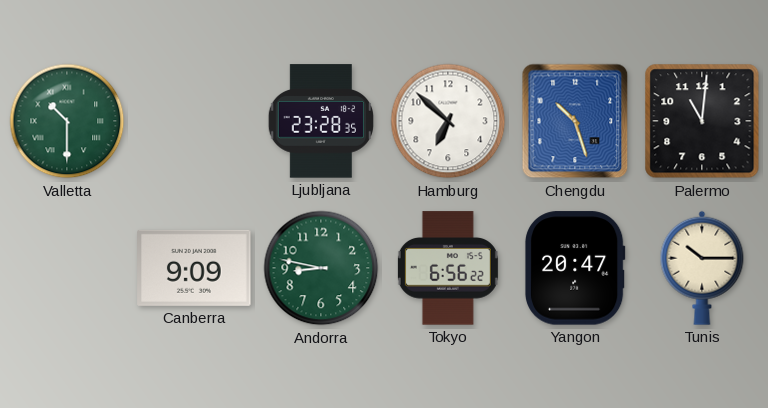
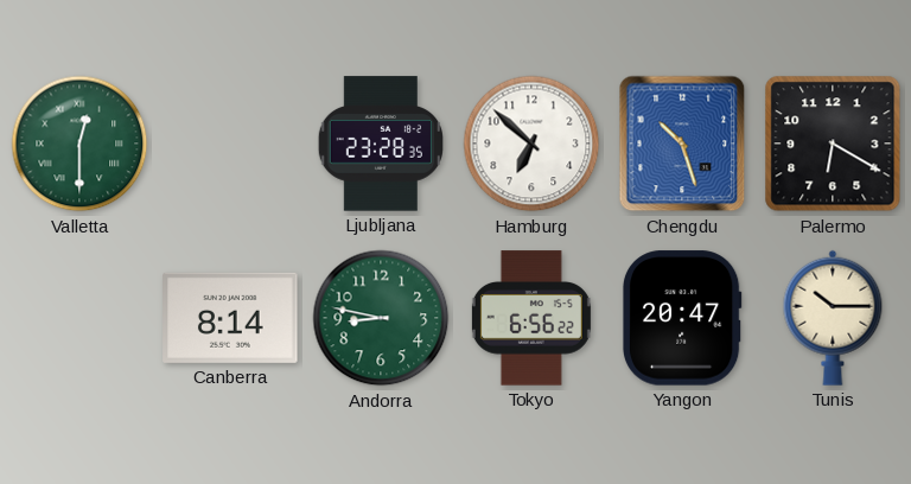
Valletta: 10:30 -> 12:30
Palermo: 11:01 -> 6:20
Canberra: 9:09 -> 8:14
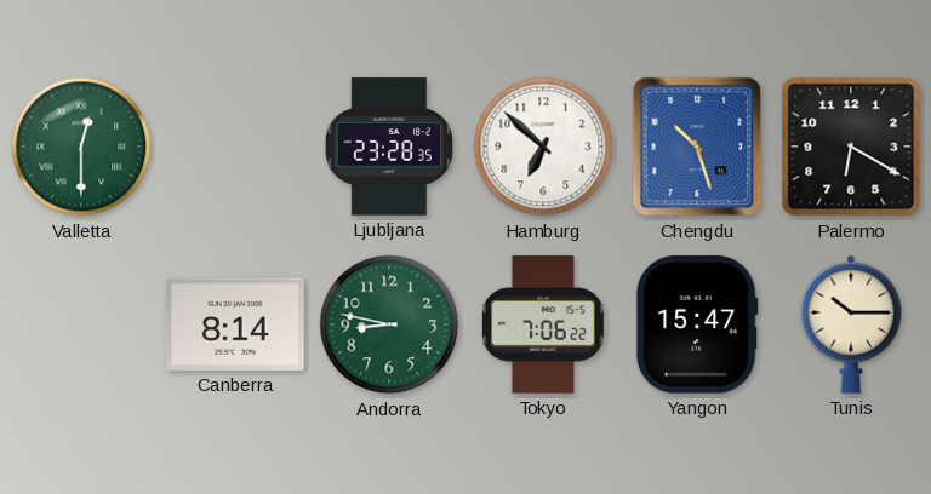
Tokyo: 6:56 -> 7:06
Yangon: 20:47 -> 15:47
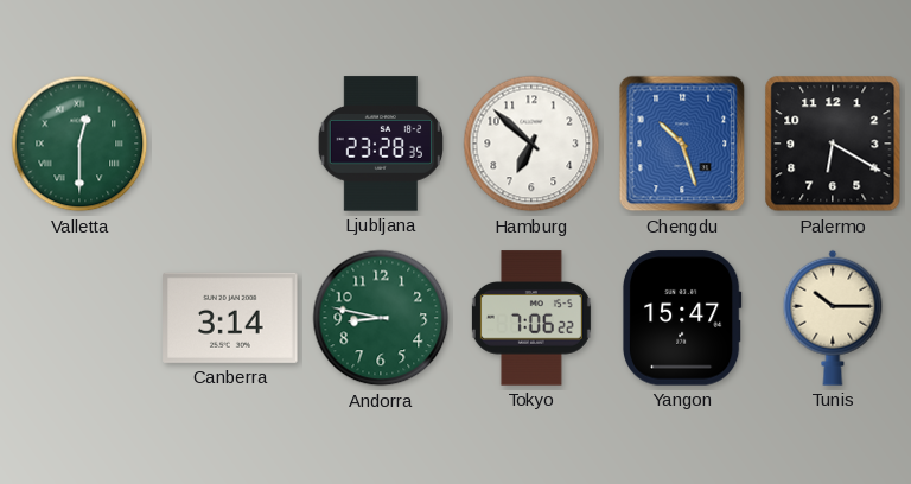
Canberra: 8:14 -> 3:14
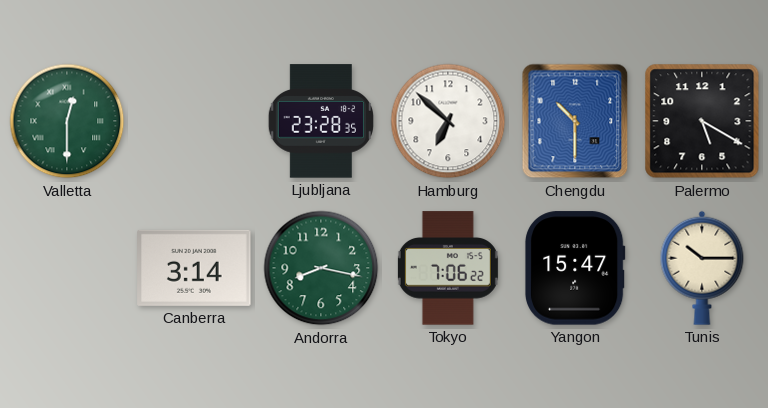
Chengdu: 10:27 -> 10:30
Palermo: 6:20 -> 5:20
Andorra: 8:47 -> 8:17
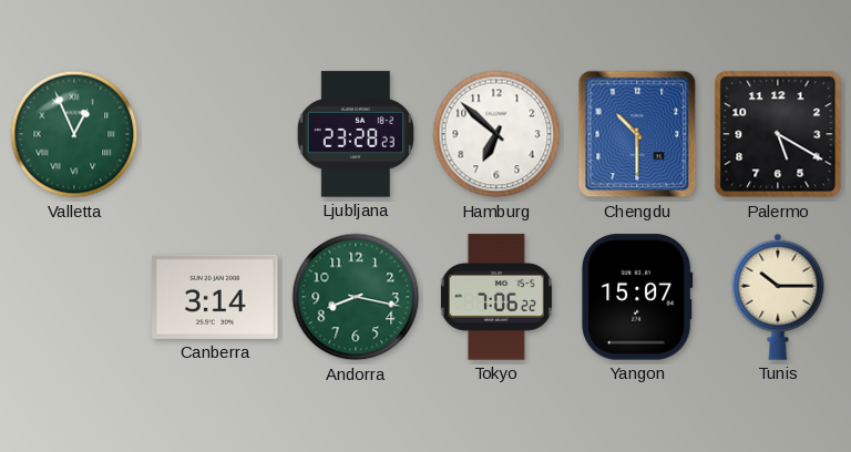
Valletta: 12:30 -> 12:56
Ljubljana: 23:28:35 -> 23:28:23
Yangon: 15:47 -> 15:07
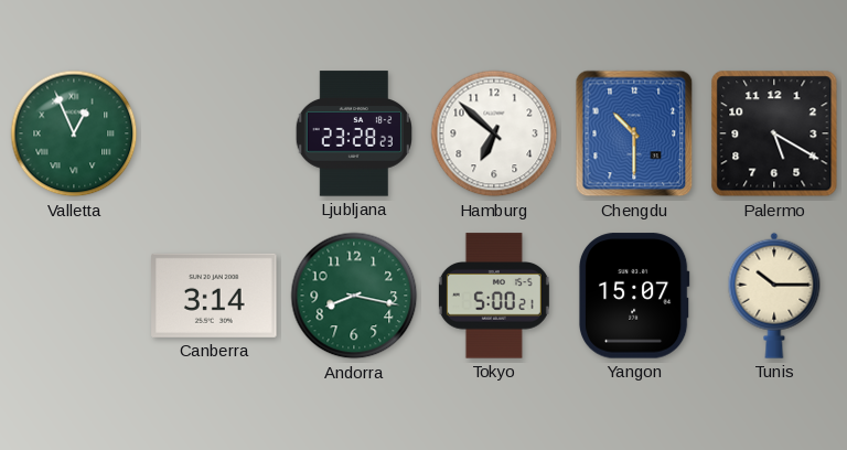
Tokyo: 7:06 -> 5:00
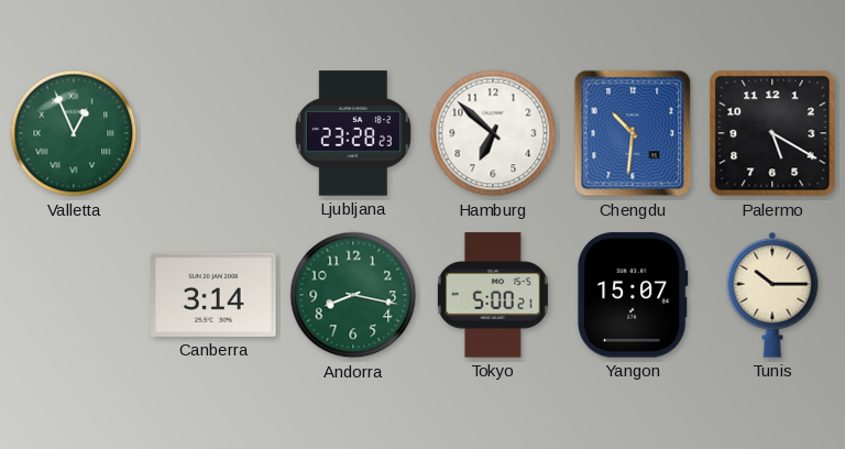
Chengdu: 10:30 -> 10:31
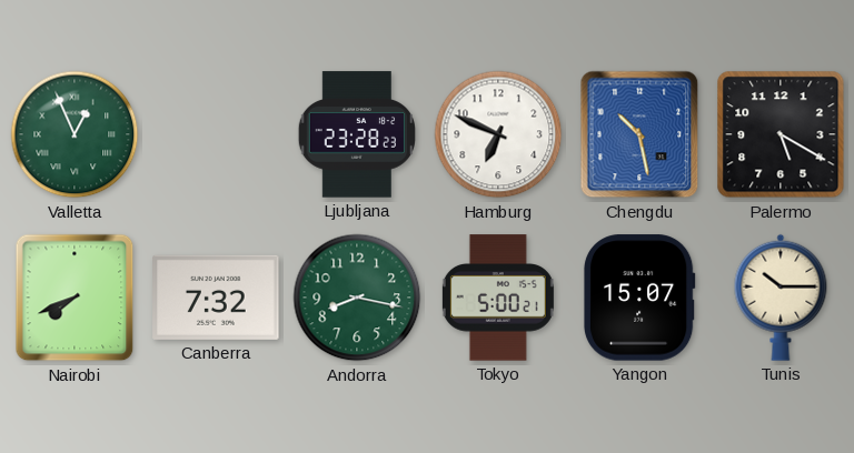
Hamburg: 6:52 -> 6:49
Chengdu: 10:31 -> 10:28
Nairobi: none -> 7:41
Canberra: 3:14 -> 7:32
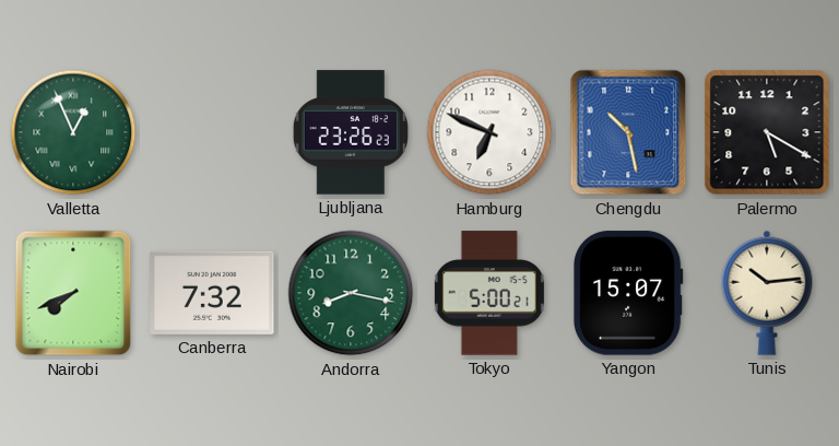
Ljubljana: 23:28 -> 23:26
Tunis: 10:15 -> 10:14
